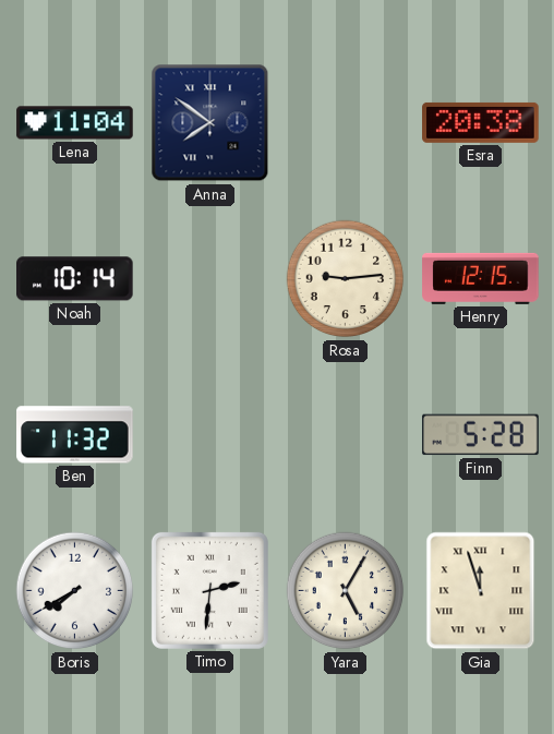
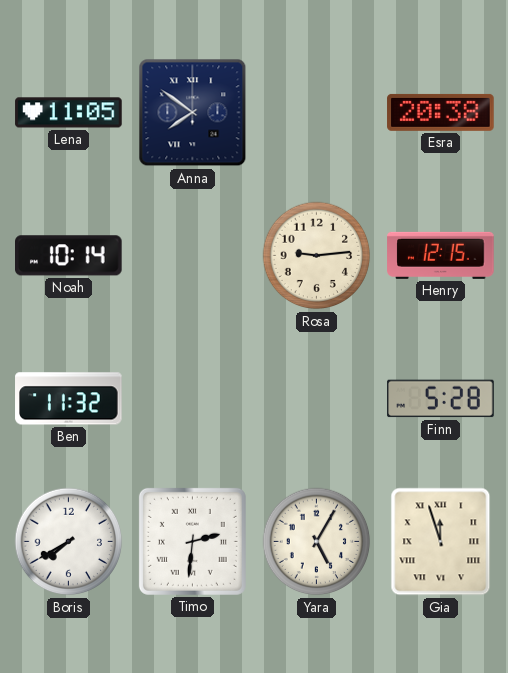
Lena: 11:04 -> 11:05
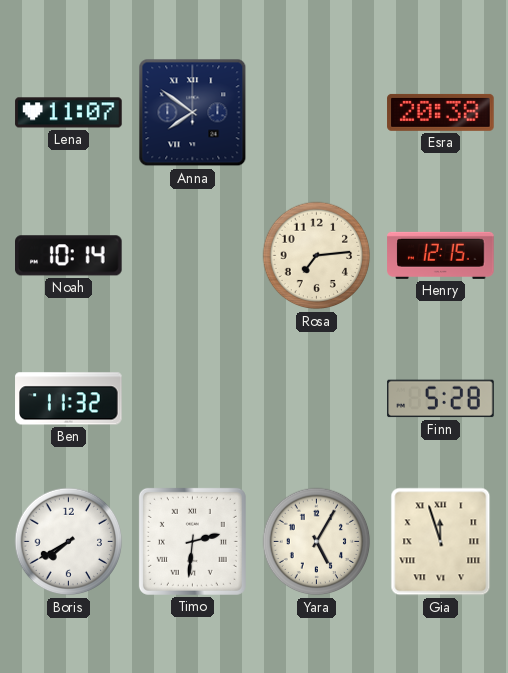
Lena: 11:05 -> 11:07
Rosa: 9:14 -> 7:14
